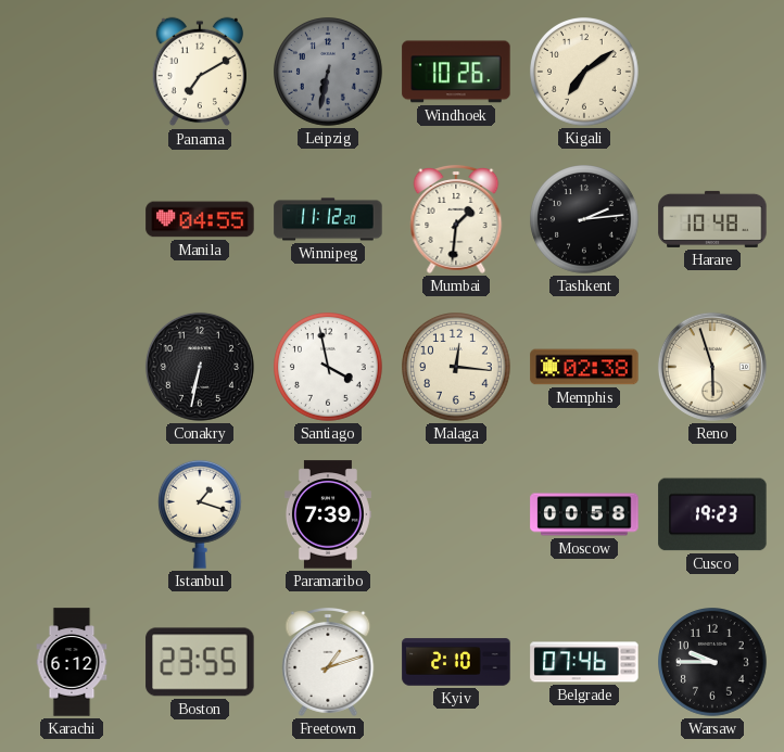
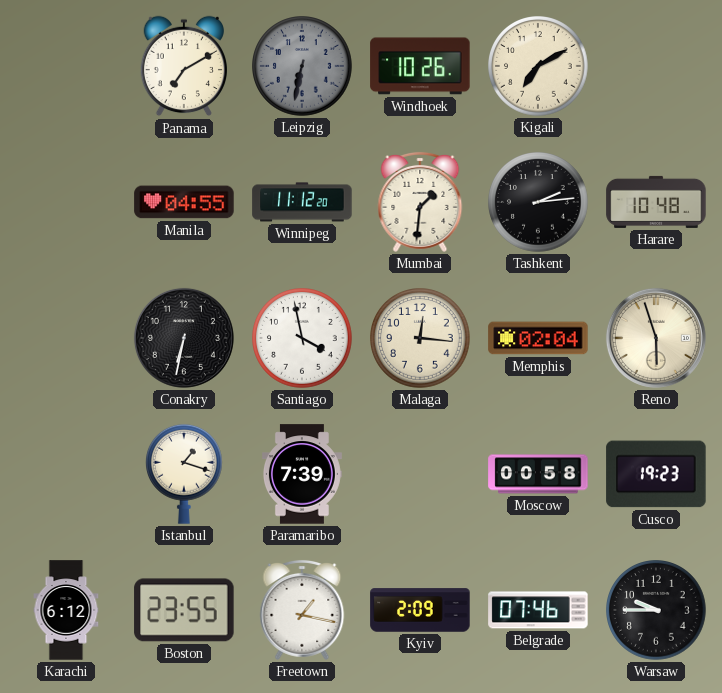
Kigali: 7:09 -> 7:10
Memphis: 02:38 -> 02:04
Freetown: 1:12 -> 1:17
Kyiv: 2:10 -> 2:09
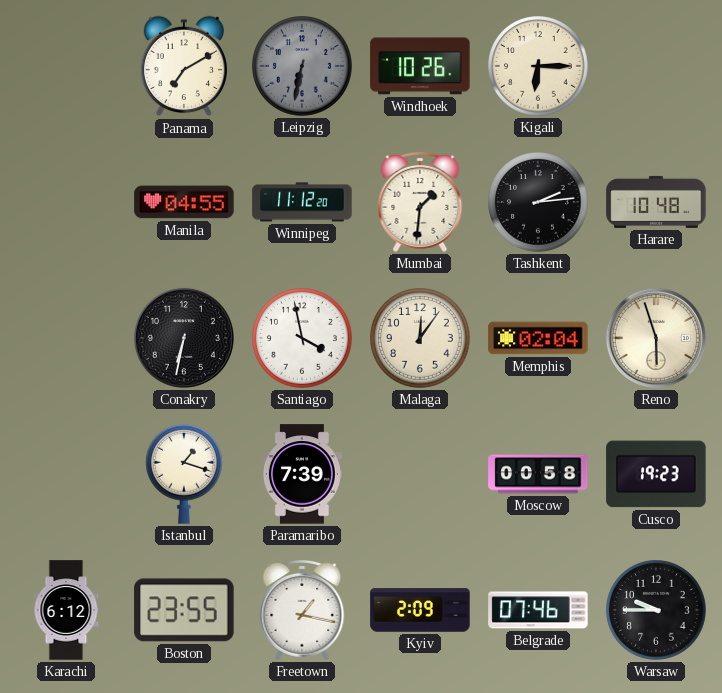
Kigali: 7:10 -> 6:15
Malaga: 12:16 -> 12:06
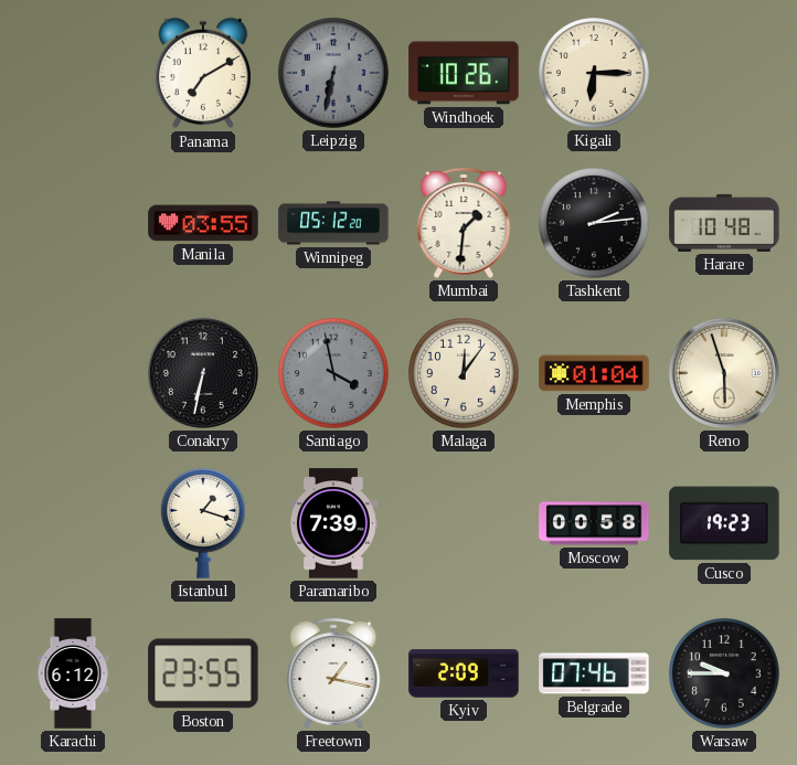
Manila: 04:55 -> 03:55
Winnipeg: 11:12 -> 05:12
Santiago dial: white -> grey
Memphis: 02:04 -> 01:04
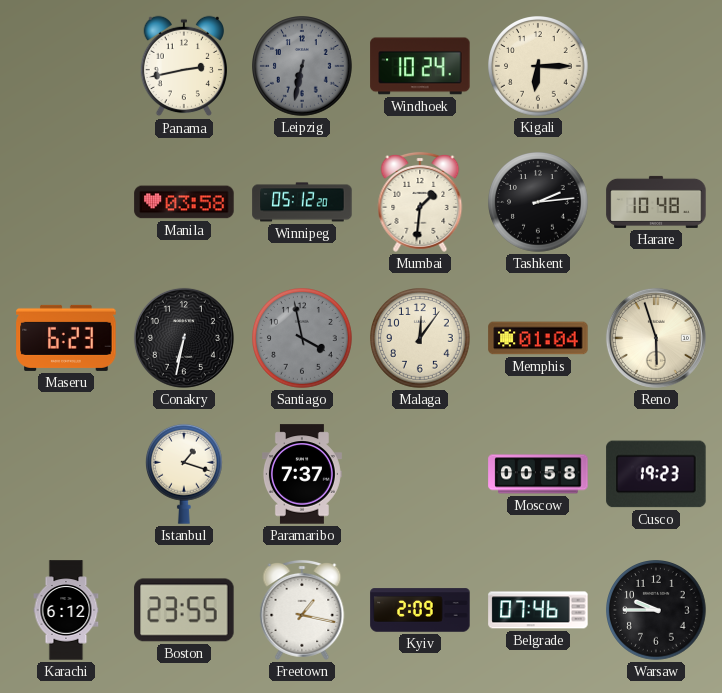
Panama: 7:10 -> 2:43
Windhoek: 10:26 -> 10:24
Manila: 03:55 -> 03:58
Maseru: none -> 6:23
Paramaribo: 7:39 -> 7:37
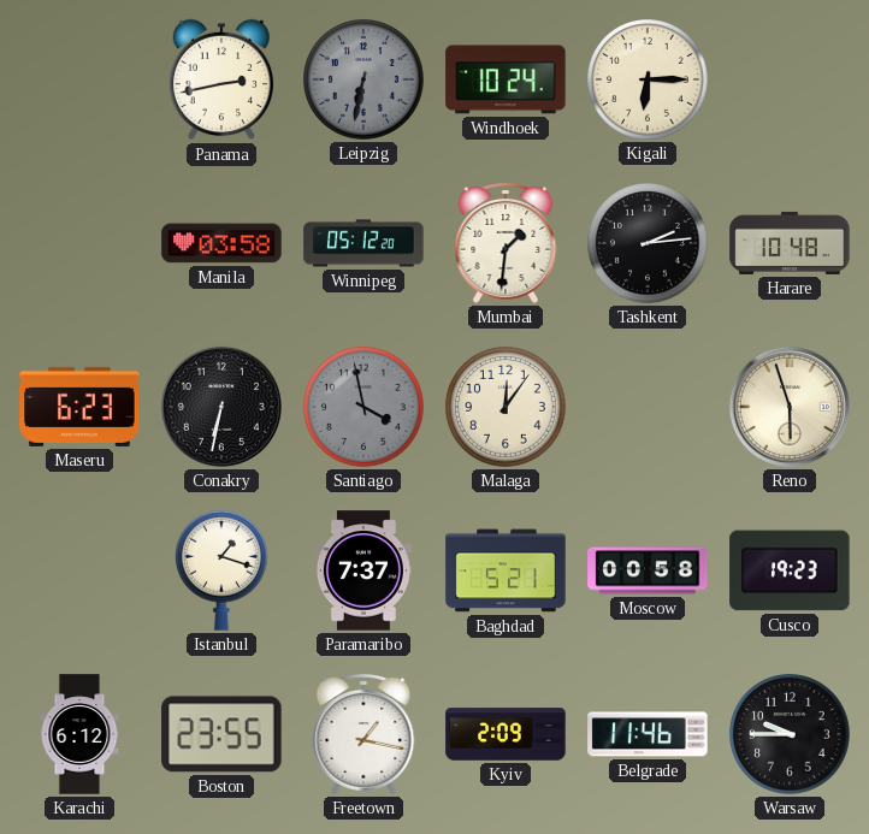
Memphis: 01:04 -> none
Baghdad: none -> 5:21
Belgrade: 07:46 -> 11:46
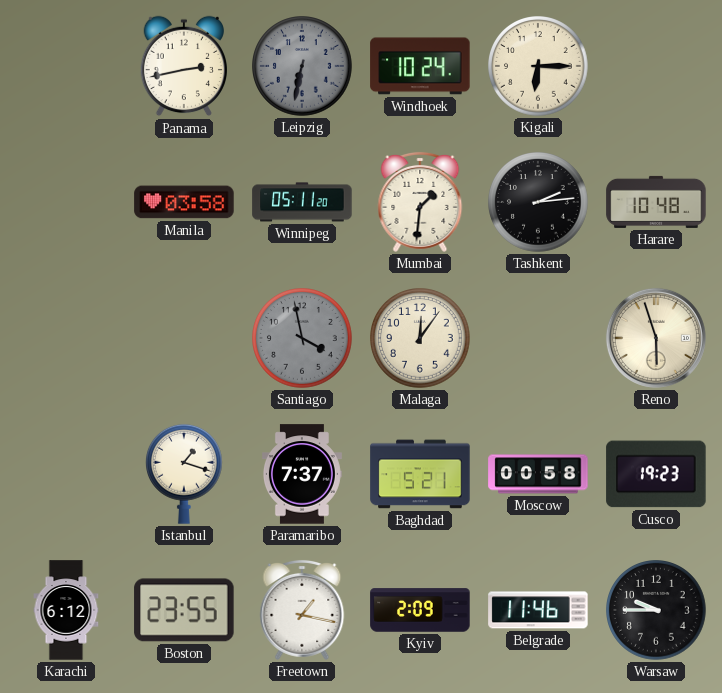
Winnipeg: 05:12 -> 05:11
Maseru: 6:23 -> none
Conakry: 6:32 -> none
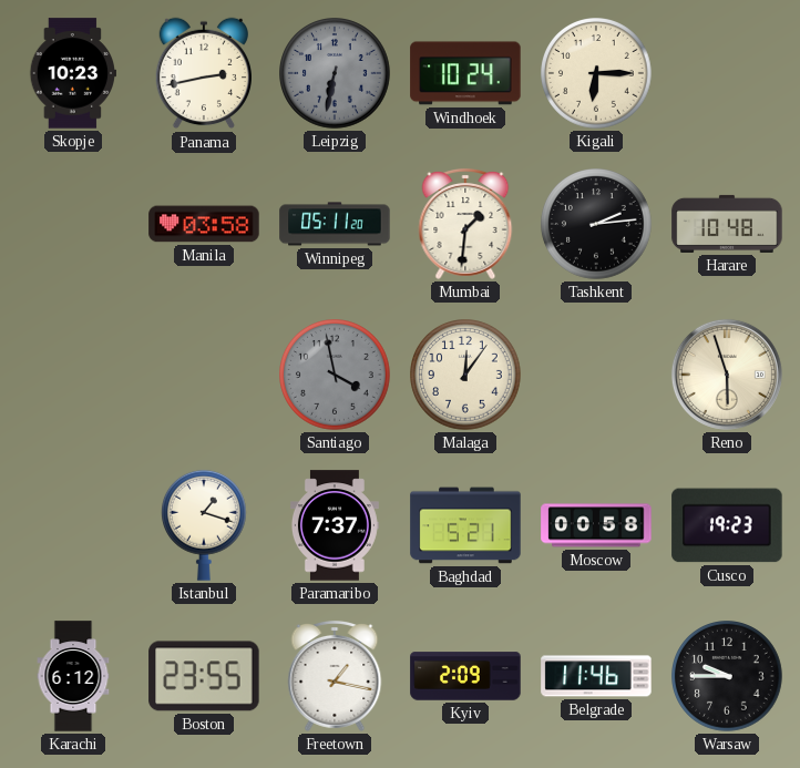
Skopje: none -> 10:23
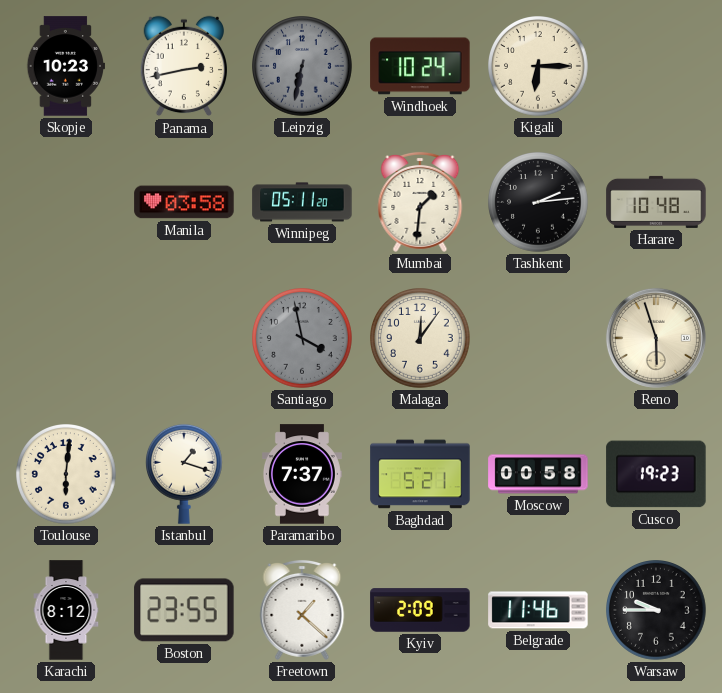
Toulouse: none -> 6:01
Karachi: 6:12 -> 8:12
Freetown: 1:17 -> 1:22
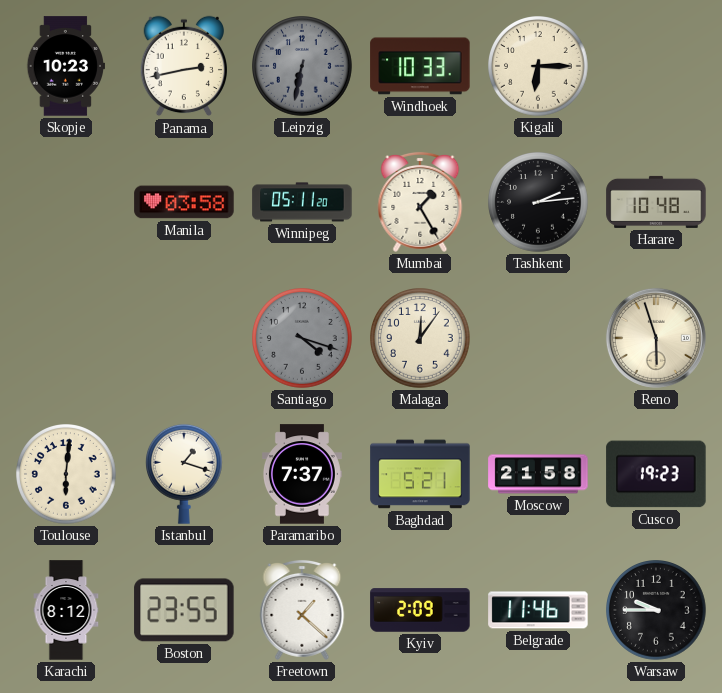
Windhoek: 10:24 -> 10:33
Mumbai: 1:31 -> 1:25
Santiago: 3:58 -> 4:18
Moscow: 00:58 -> 21:58
